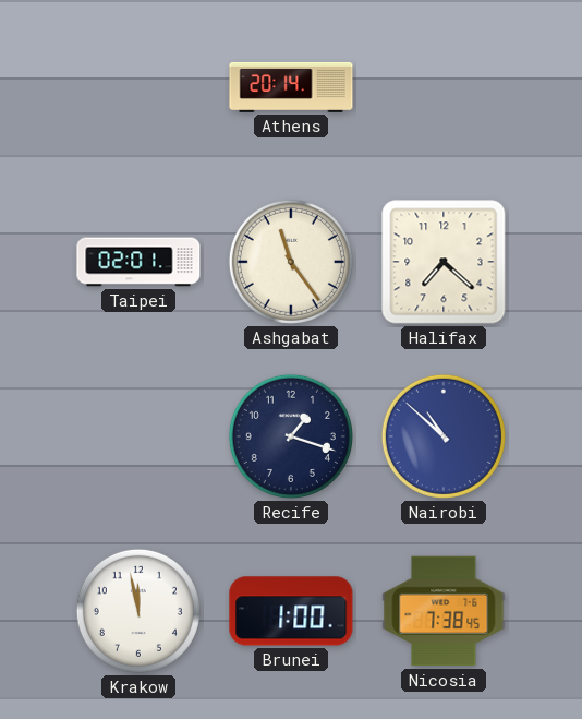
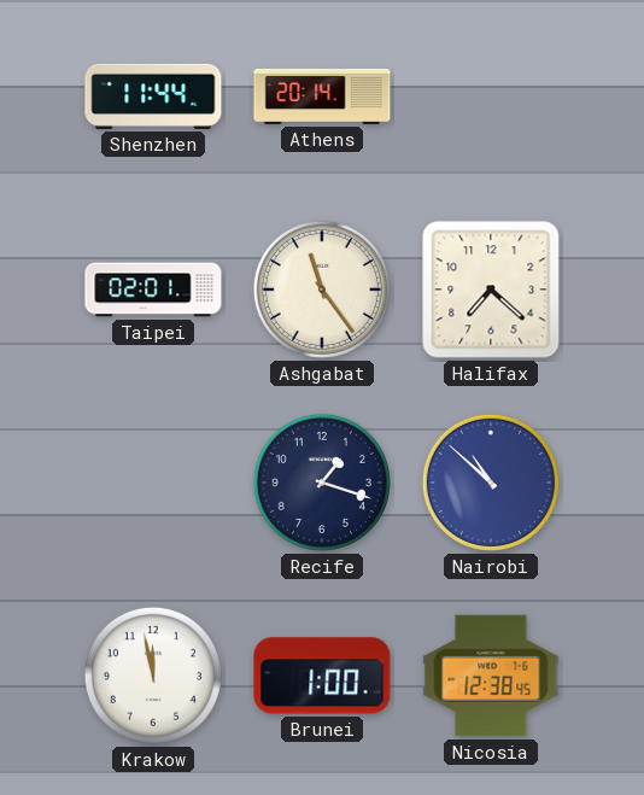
Shenzhen: none -> 11:44
Nicosia: 7:38 -> 12:38
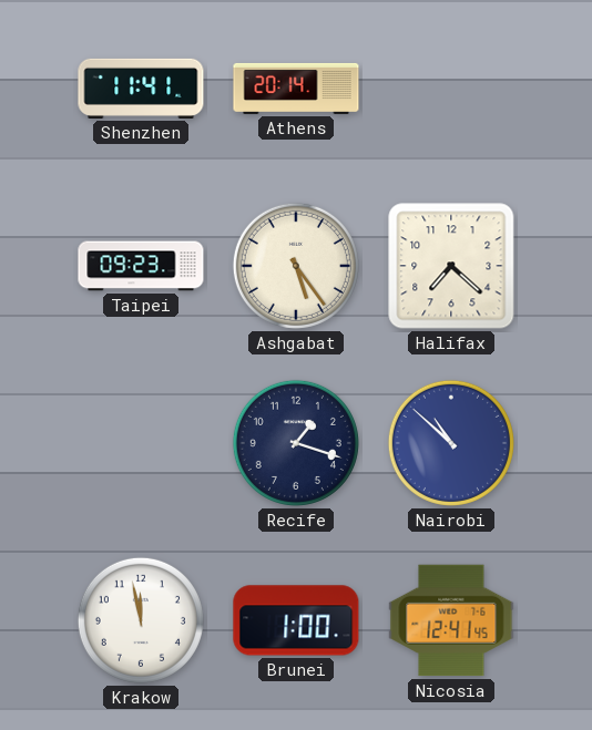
Shenzhen: 11:44 -> 11:41
Taipei: 02:01 -> 09:23
Ashgabat: 11:24 -> 5:24
Nicosia: 12:38 -> 12:41
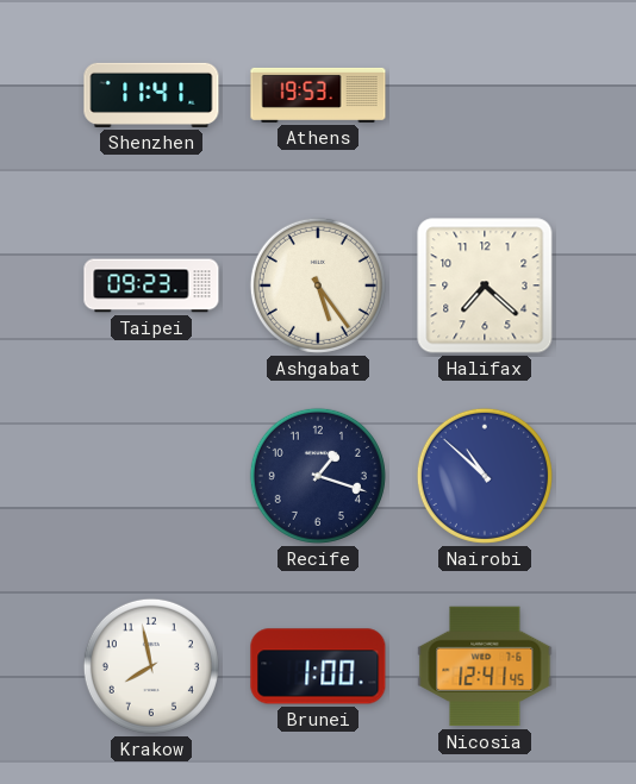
Athens: 20:14 -> 19:53
Krakow: 11:58 -> 7:58
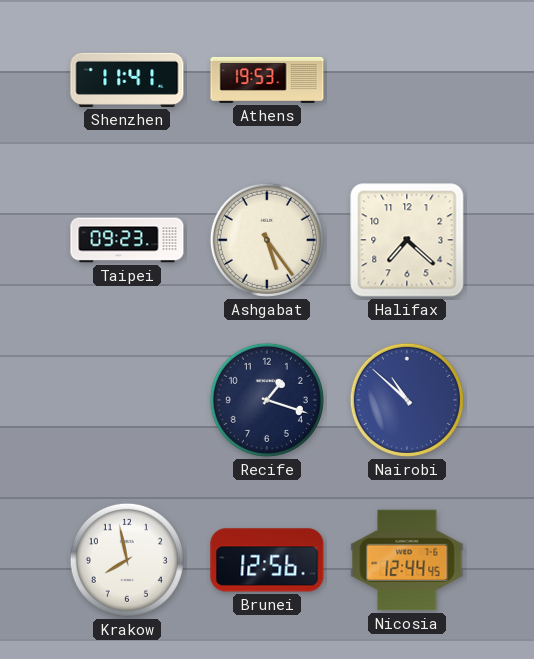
Brunei: 1:00 -> 12:56
Nicosia: 12:41 -> 12:44
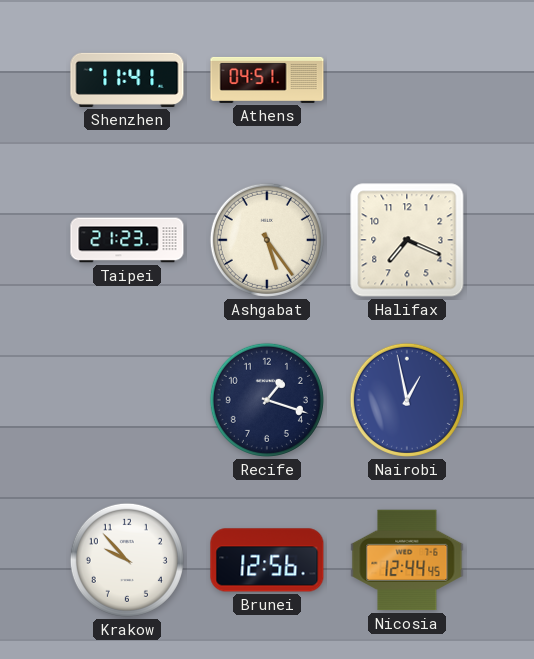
Athens: 19:53 -> 04:51
Taipei: 09:23 -> 21:23
Halifax: 7:22 -> 7:19
Nairobi: 10:52 -> 12:58
Krakow: 7:58 -> 9:53
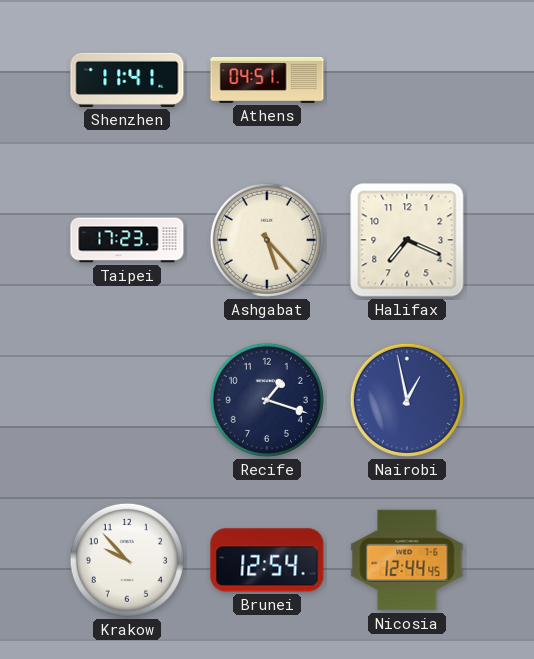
Taipei: 21:23 -> 17:23
Ashgabat: 5:24 -> 5:23
Brunei: 12:56 -> 12:54
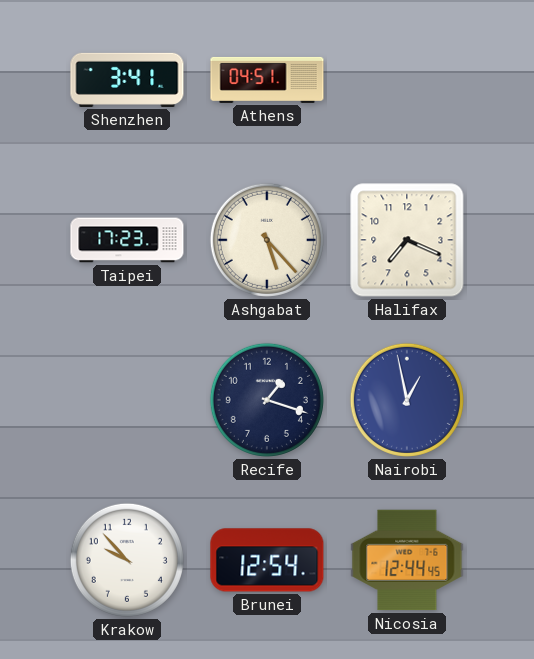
Shenzhen: 11:41 -> 3:41
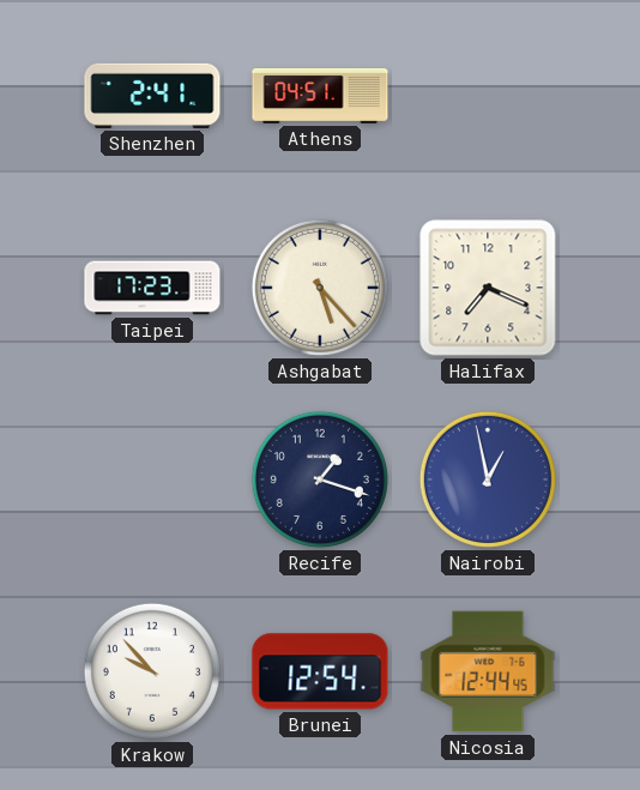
Shenzhen: 3:41 -> 2:41
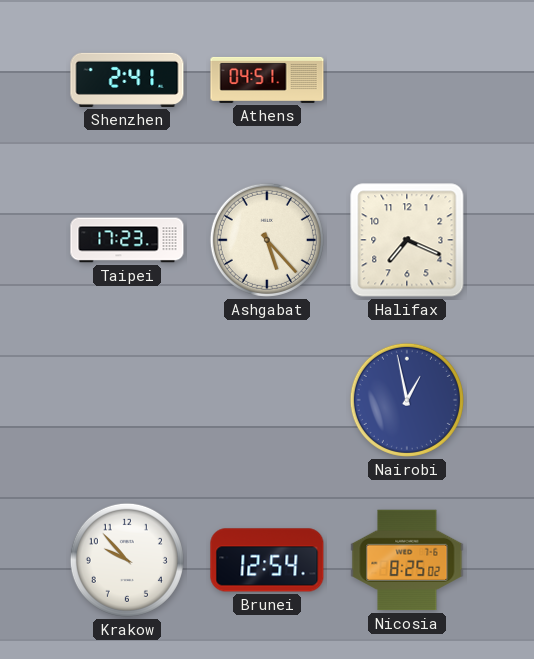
Recife: 1:18 -> none
Nicosia: 12:44 -> 8:25
